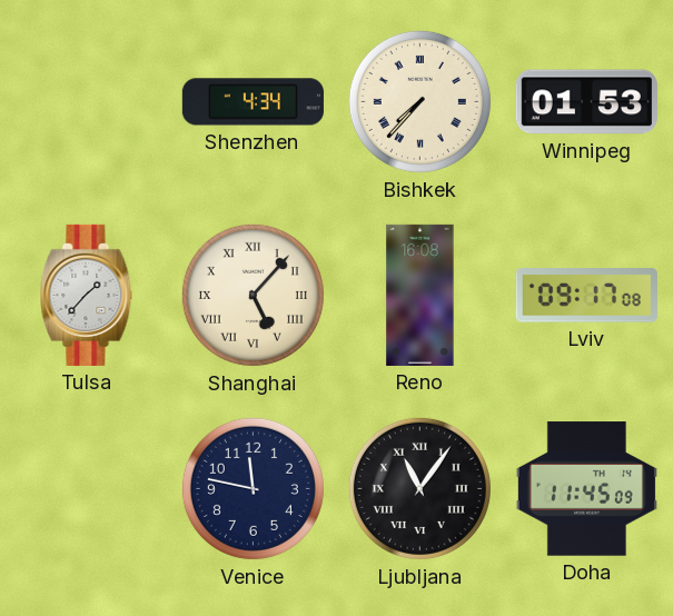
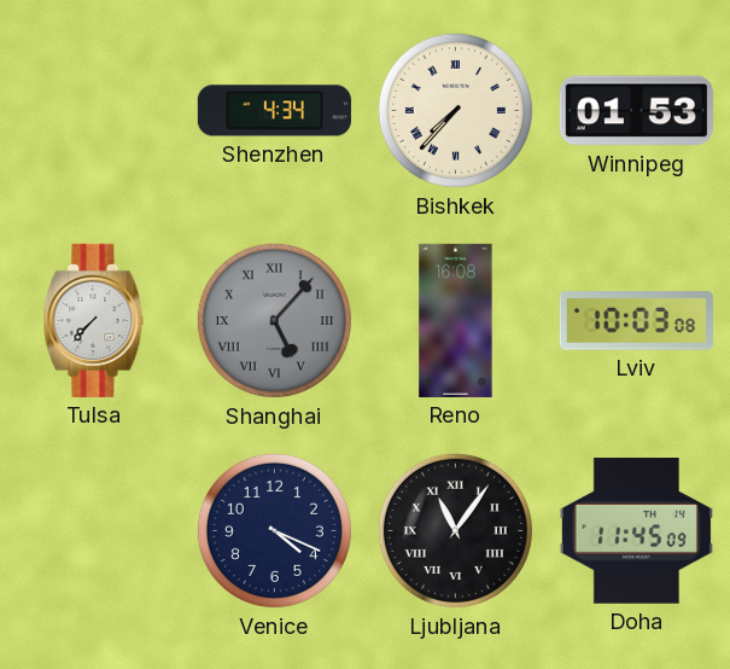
Tulsa: 1:37 -> 7:37
Shanghai dial: cream -> grey
Lviv: 09:17 -> 10:03
Venice: 11:47 -> 4:19
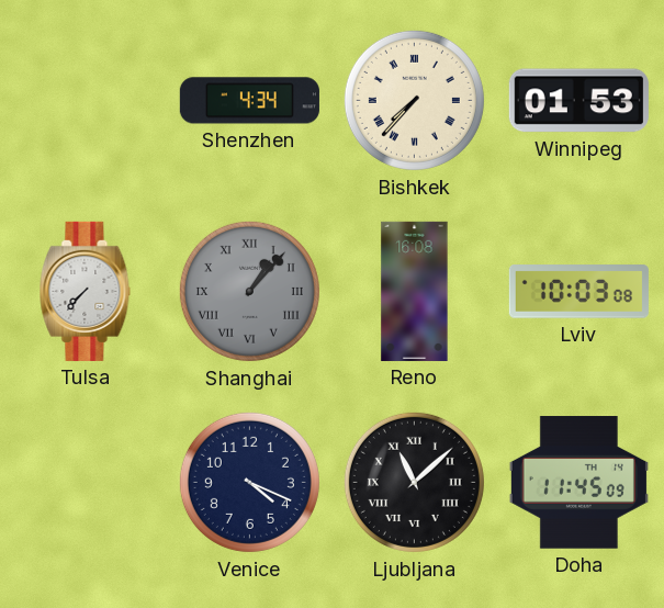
Shanghai: 5:07 -> 1:07
Ljubljana: 11:06 -> 11:08
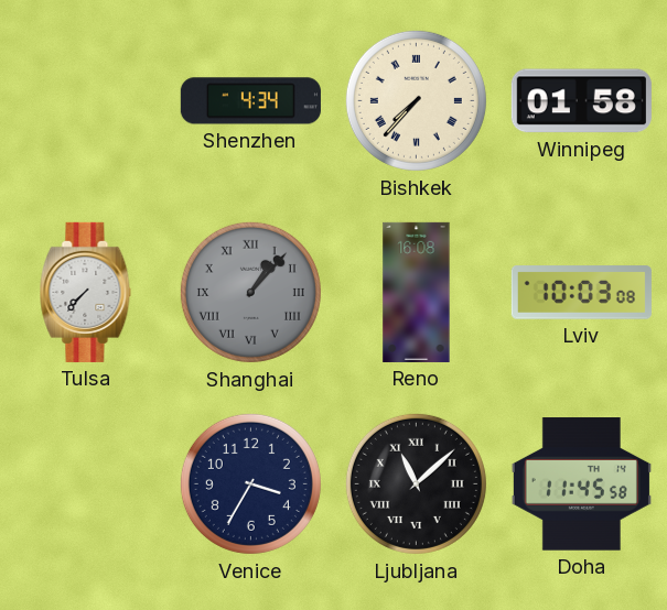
Winnipeg: 01:53 -> 01:58
Venice: 4:19 -> 3:35
Doha: 11:45:09 -> 11:45:58
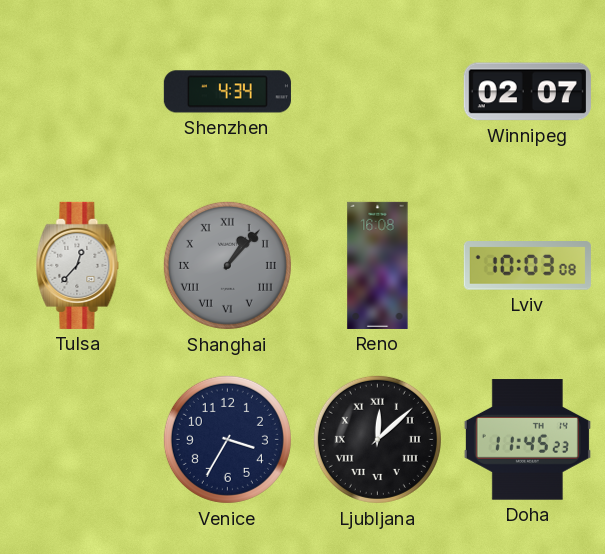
Bishkek: 7:37 -> none
Winnipeg: 01:58 -> 02:07
Tulsa: 7:37 -> 12:37
Ljubljana: 11:08 -> 12:08
Doha: 11:45:58 -> 11:45:23
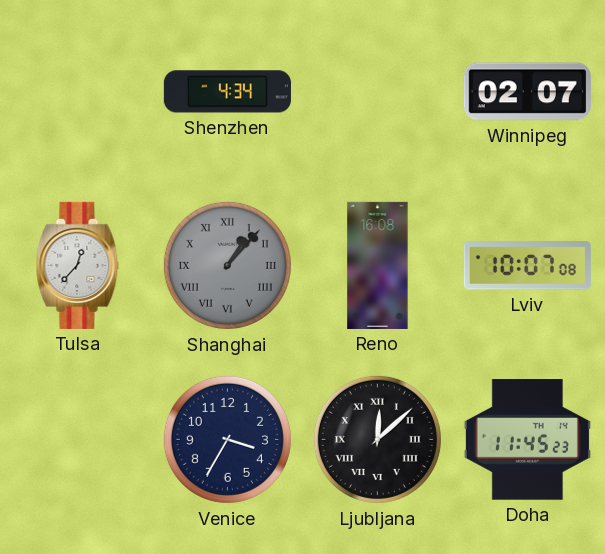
Lviv: 10:03 -> 10:07
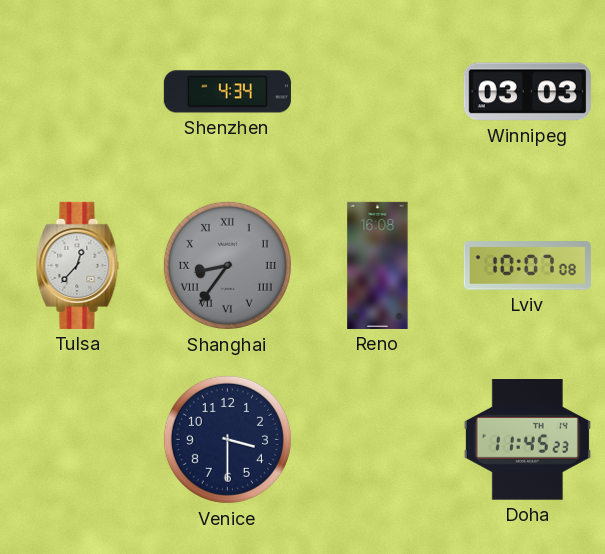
Winnipeg: 02:07 -> 03:03
Shanghai: 1:07 -> 8:36
Venice: 3:35 -> 3:30
Ljubljana: 12:08 -> none
